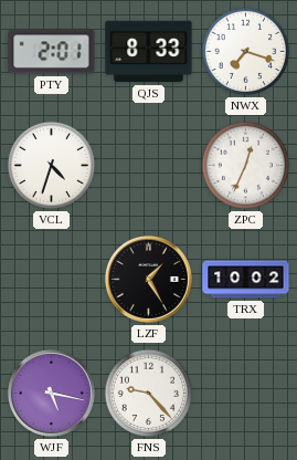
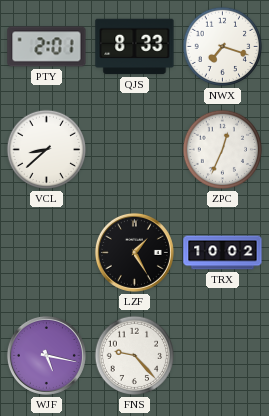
VCL: 4:33 -> 8:38
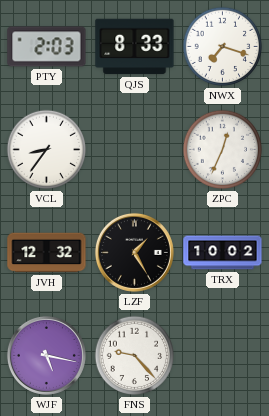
PTY: 2:01 -> 2:03
VCL: 8:38 -> 8:36
JVH: none -> 12:32
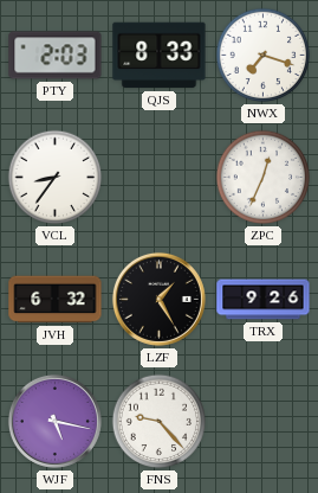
JVH: 12:32 -> 6:32
TRX: 10:02 -> 9:26
